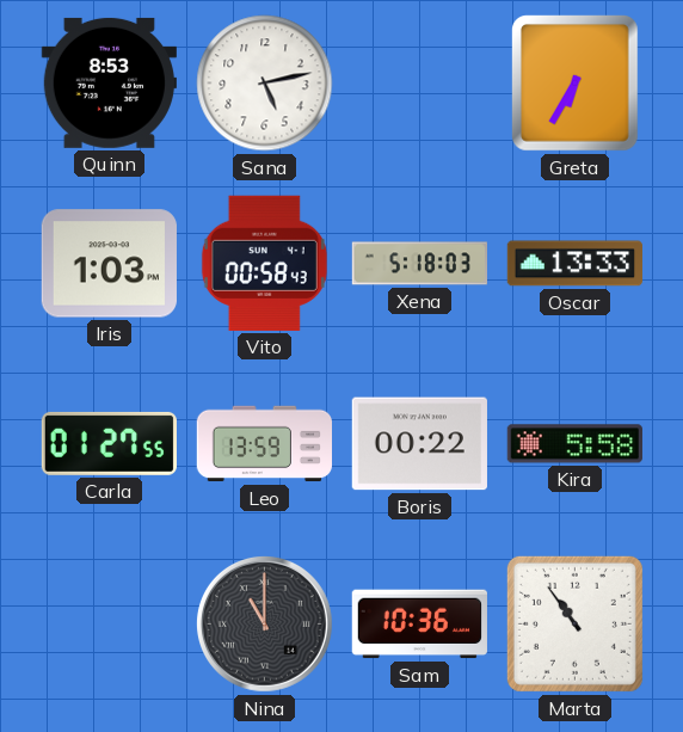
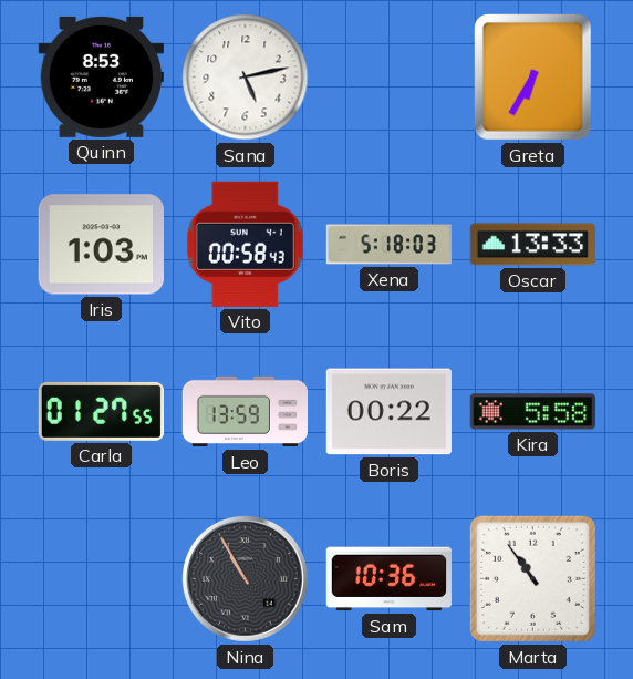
Nina: 11:00 -> 10:55
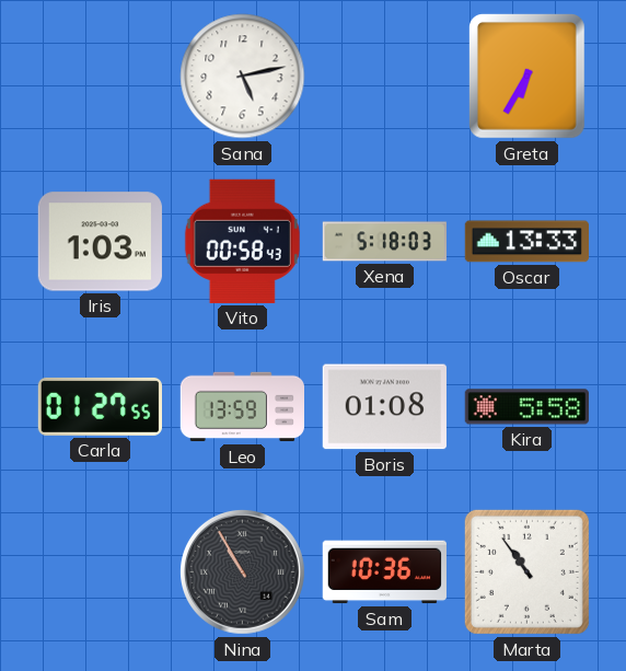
Quinn: 8:53 -> none
Boris: 00:22 -> 01:08
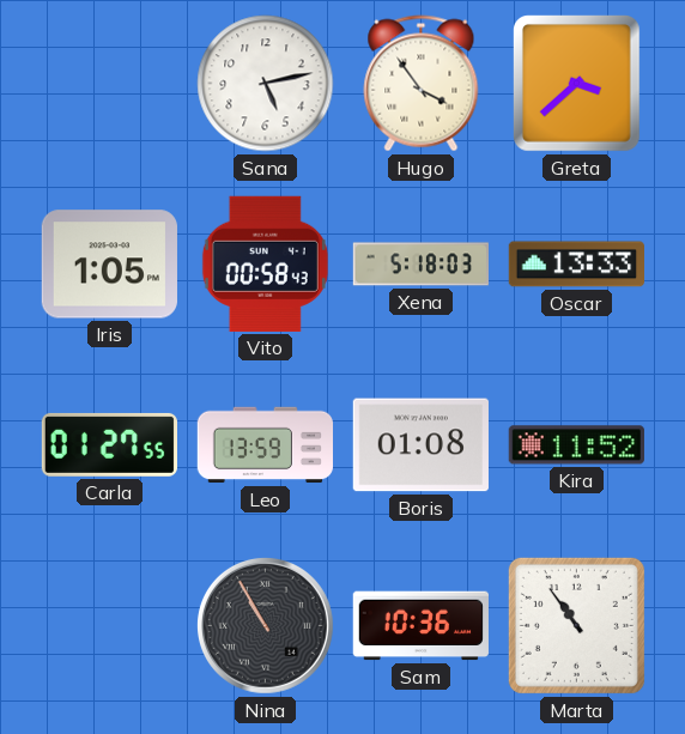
Hugo: none -> 3:54
Greta: 6:35 -> 3:38
Iris: 1:03 -> 1:05
Kira: 5:58 -> 11:52
